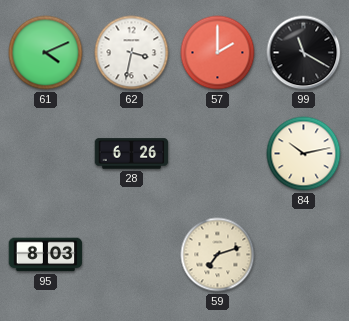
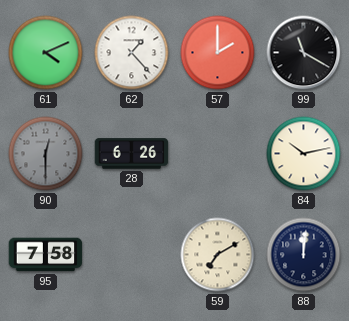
62: 3:32 -> 1:23
90: none -> 12:30
95: 8:03 -> 7:58
59: 7:12 -> 7:10
88: none -> 12:01
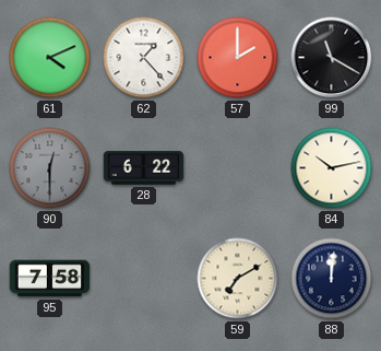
28: 6:26 -> 6:22
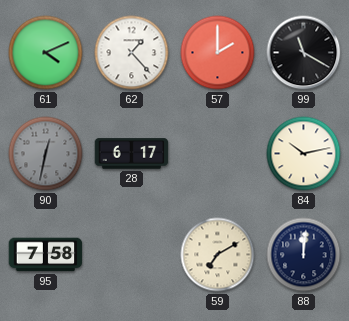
90: 12:30 -> 12:32
28: 6:22 -> 6:17
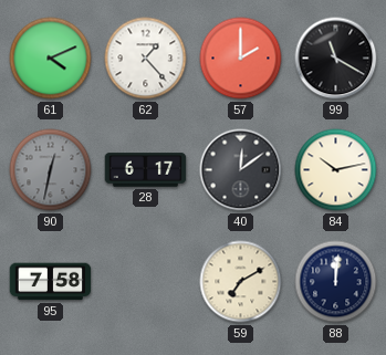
40: none -> 12:09
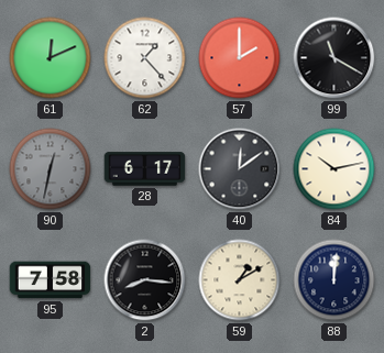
61: 4:11 -> 12:11
2: none -> 8:16
59: 7:10 -> 1:10
